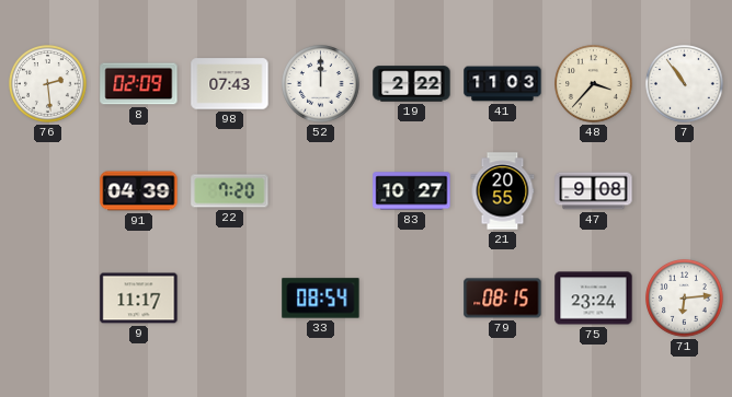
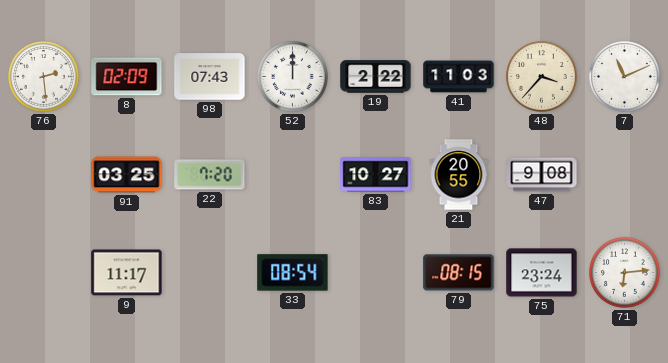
7: 10:54 -> 11:11
91: 04:39 -> 03:25
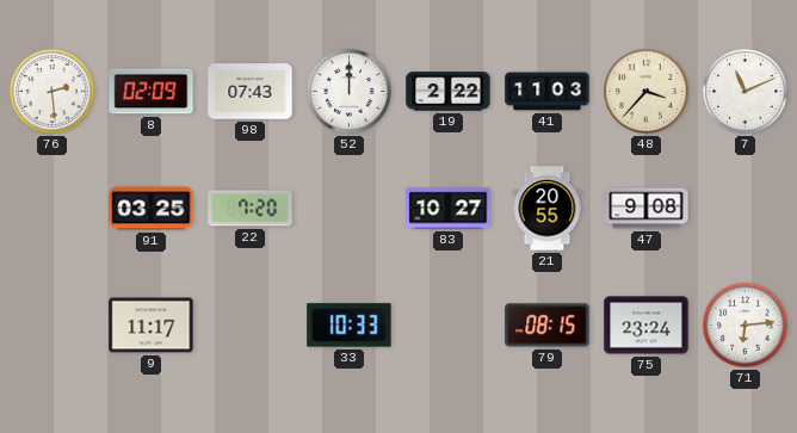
33: 08:54 -> 10:33
